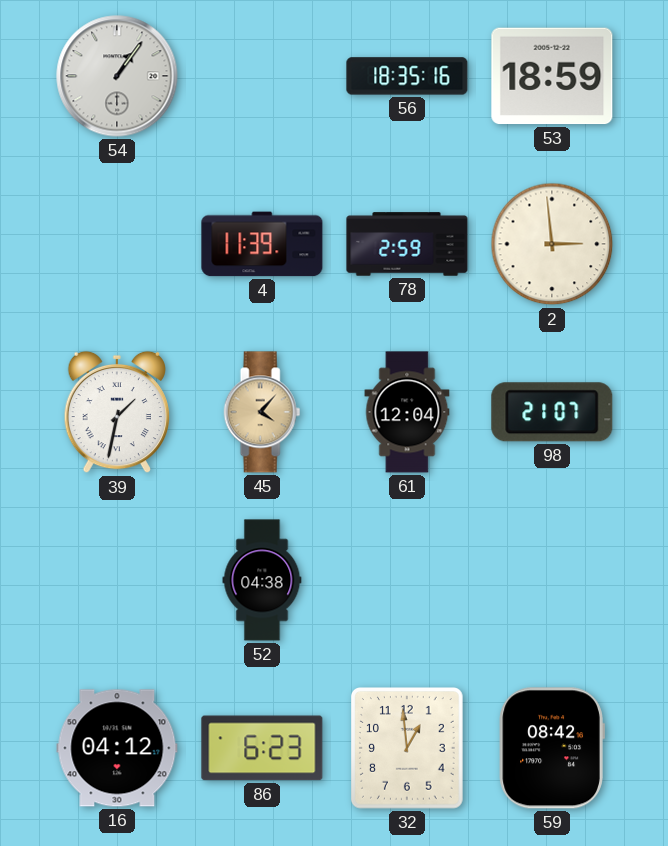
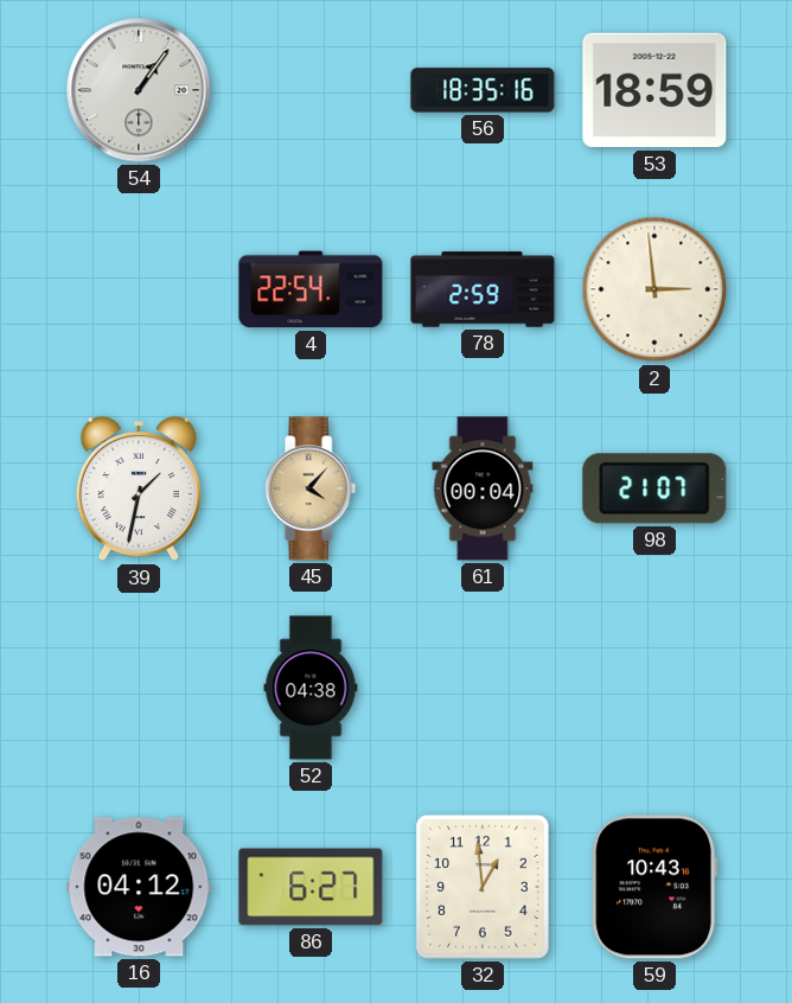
4: 11:39 -> 22:54
61: 12:04 -> 00:04
86: 6:23 -> 6:27
59: 08:42 -> 10:43
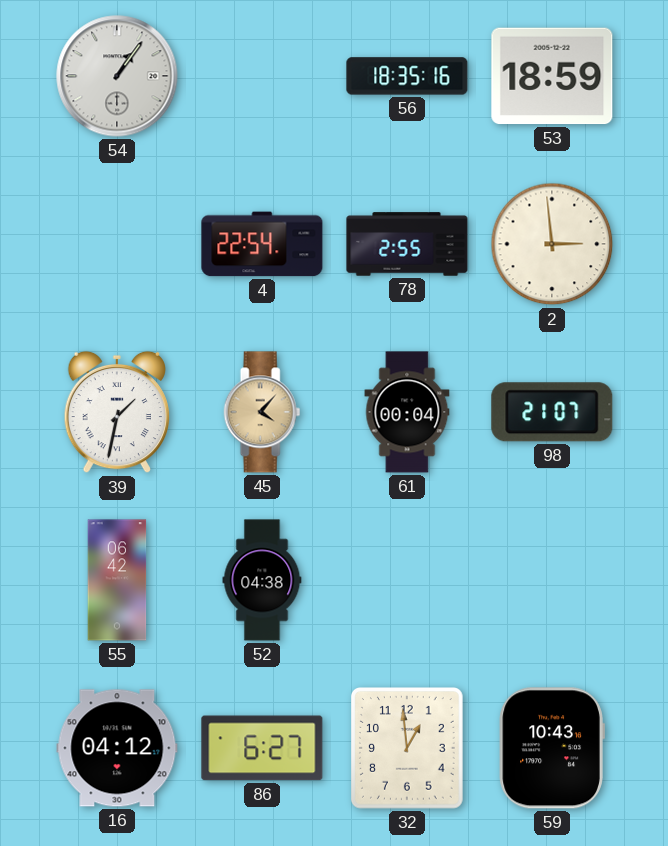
78: 2:59 -> 2:55
55: none -> 06:42
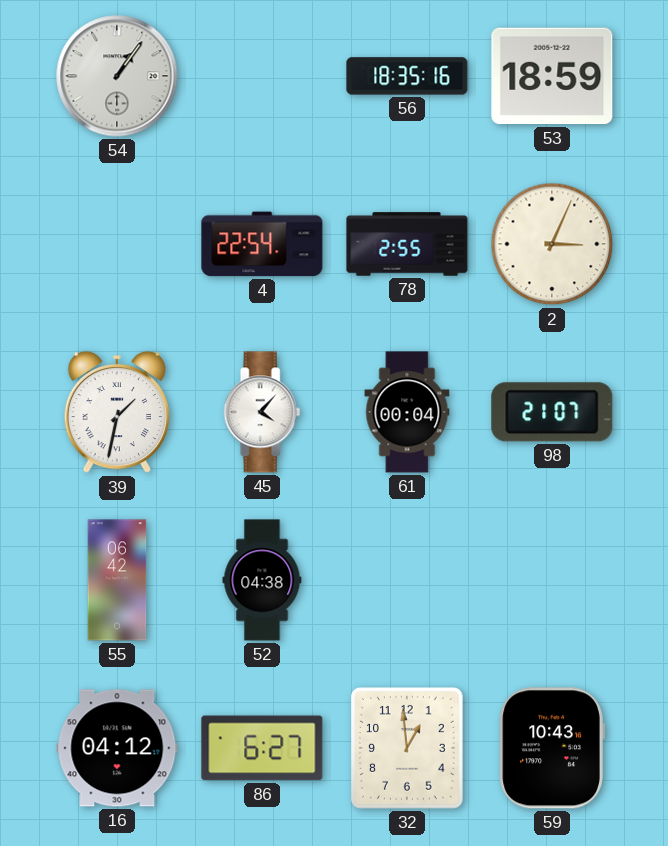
2: 2:59 -> 3:04
45 dial: champagne -> white
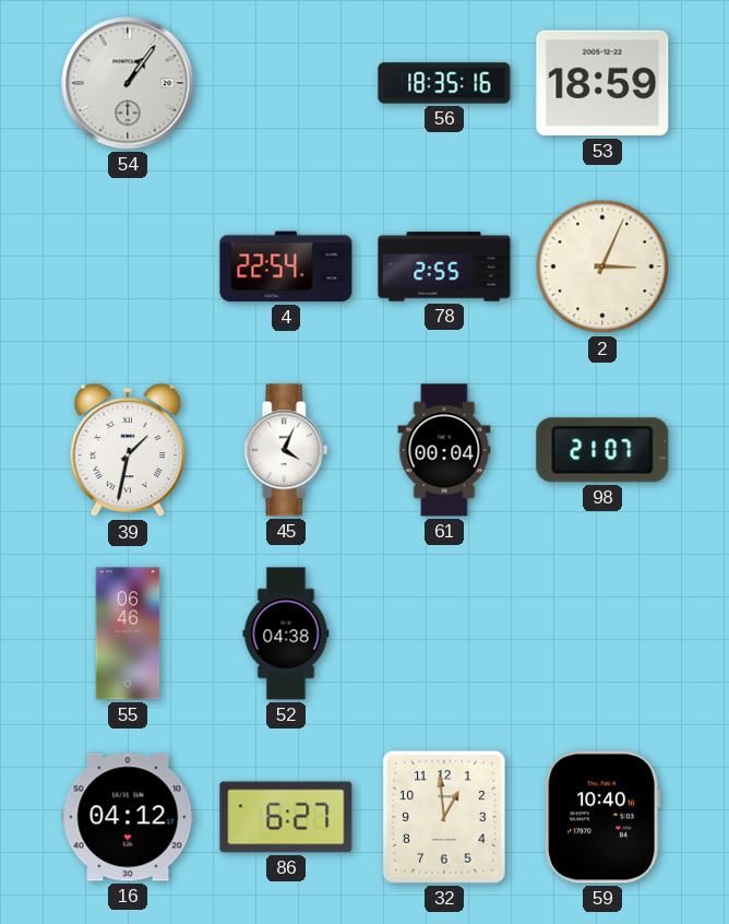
45: 4:07 -> 4:04
55: 06:42 -> 06:46
59: 10:43 -> 10:40
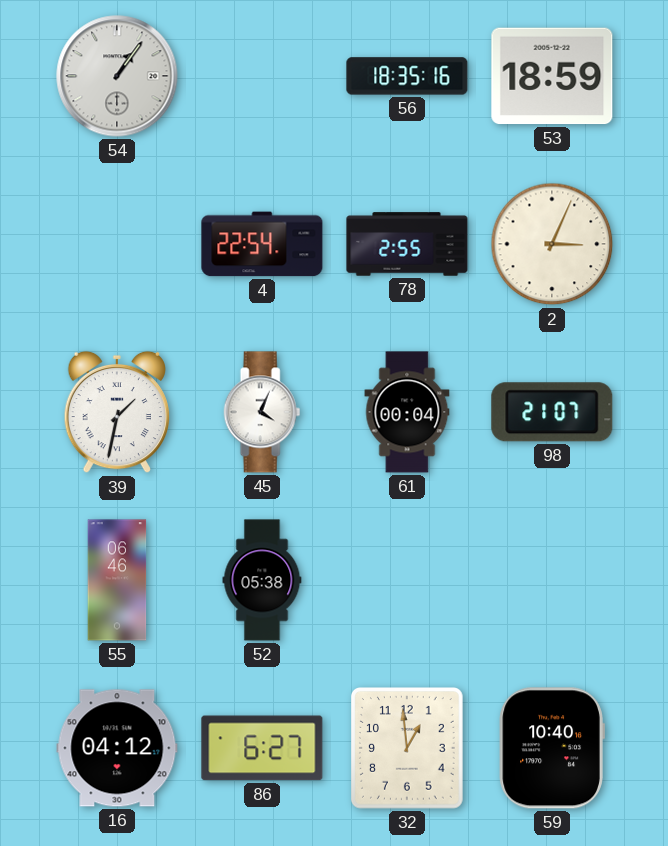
52: 04:38 -> 05:38
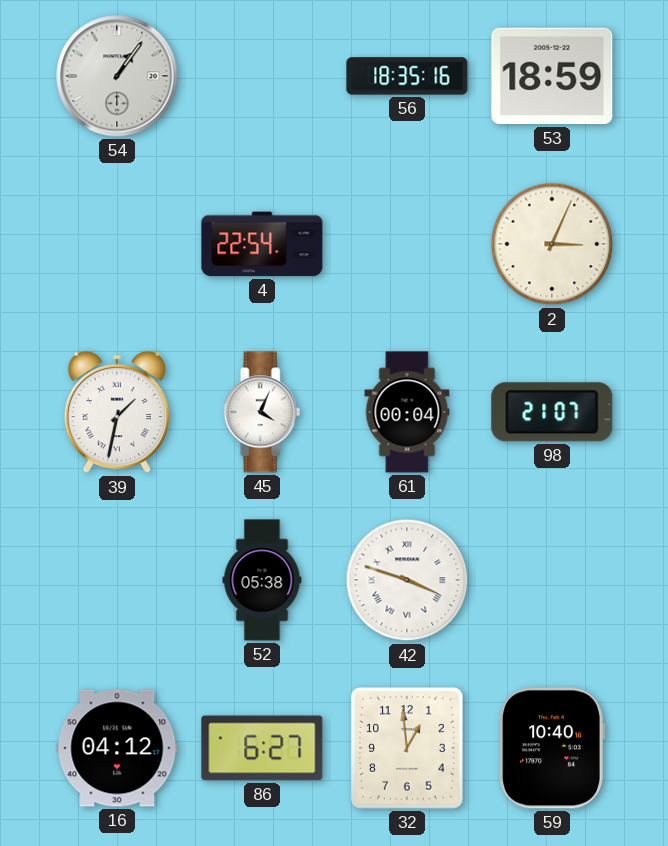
78: 2:55 -> none
55: 06:46 -> none
42: none -> 3:48
